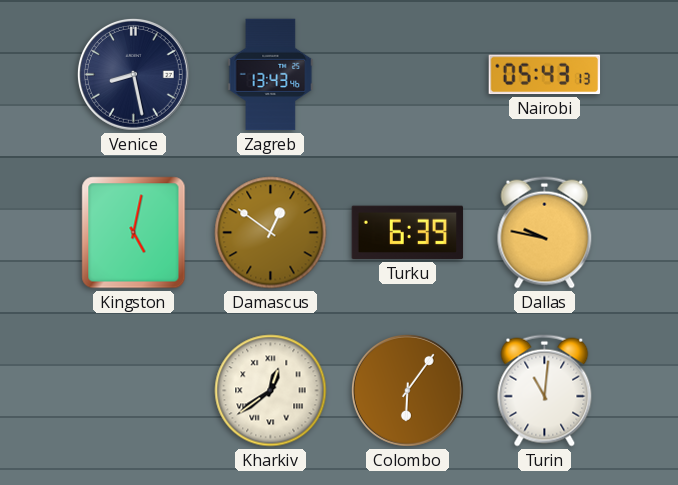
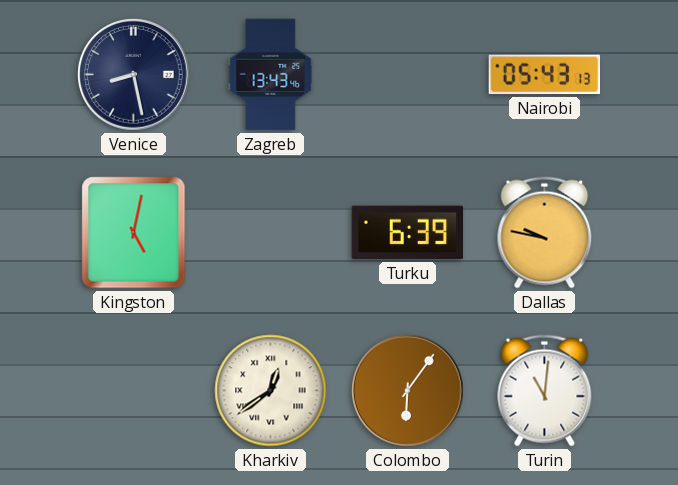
Damascus: 12:51 -> none
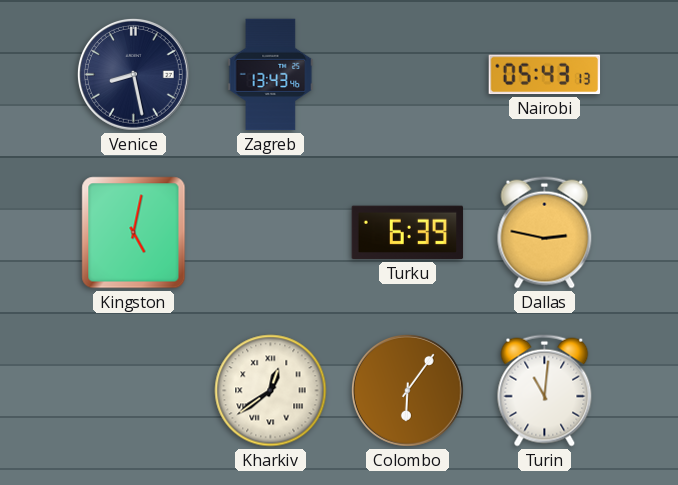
Dallas: 9:47 -> 2:47
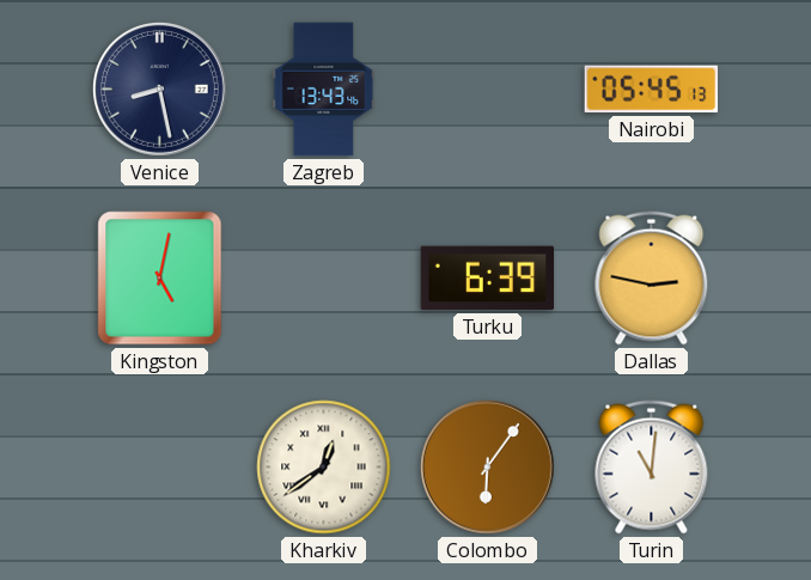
Nairobi: 05:43 -> 05:45
